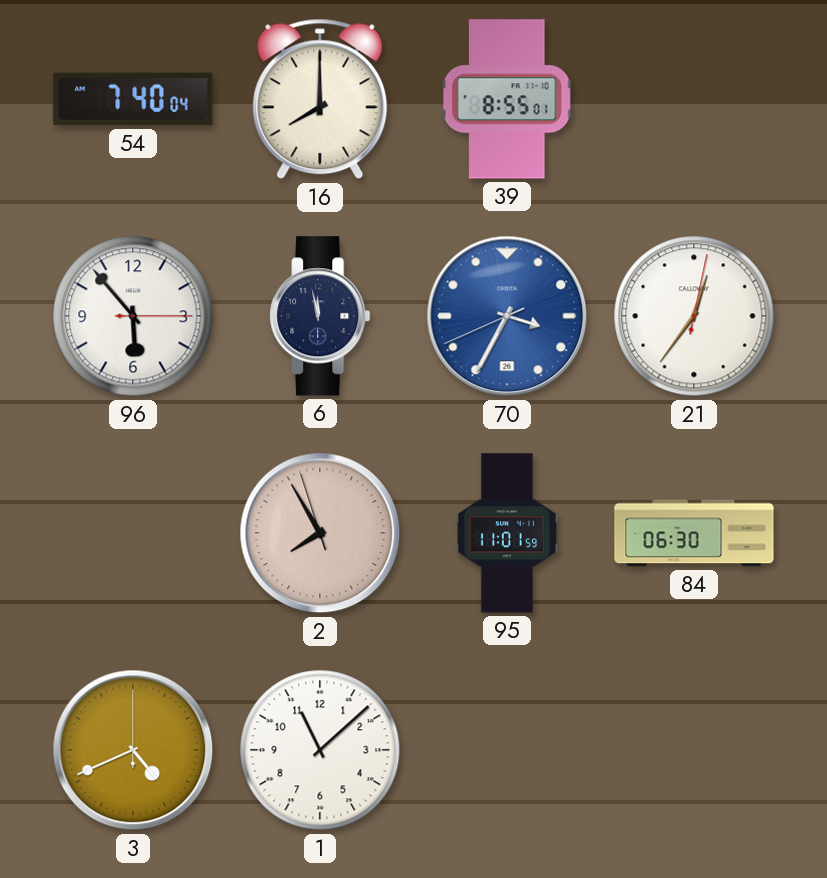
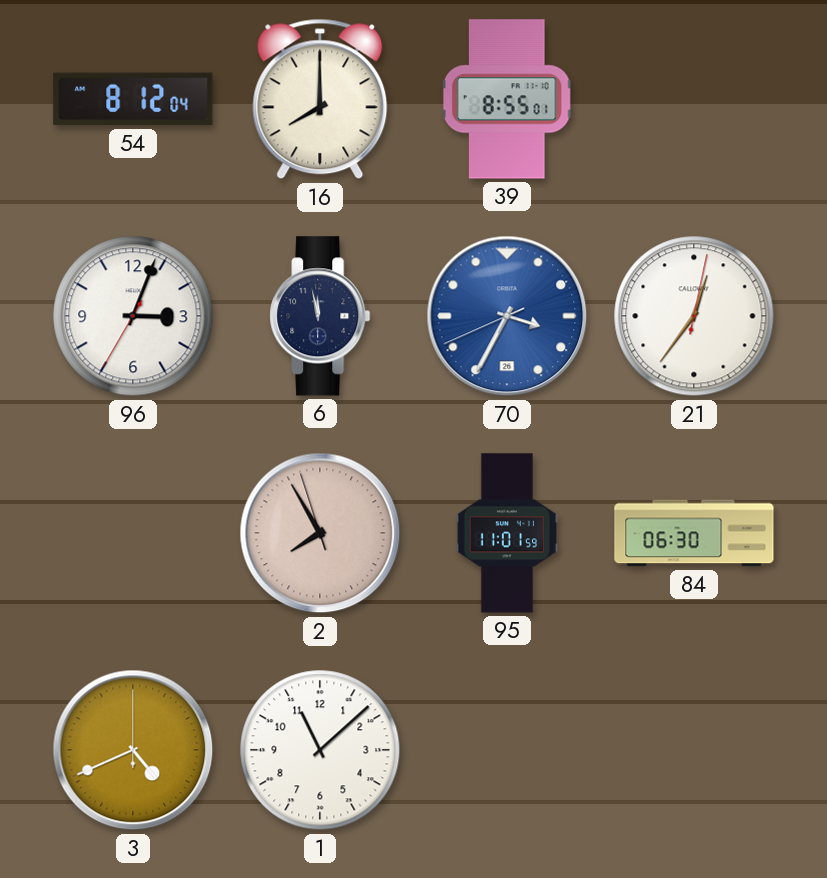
54: 7:40 -> 8:12
96: 5:53 -> 3:03
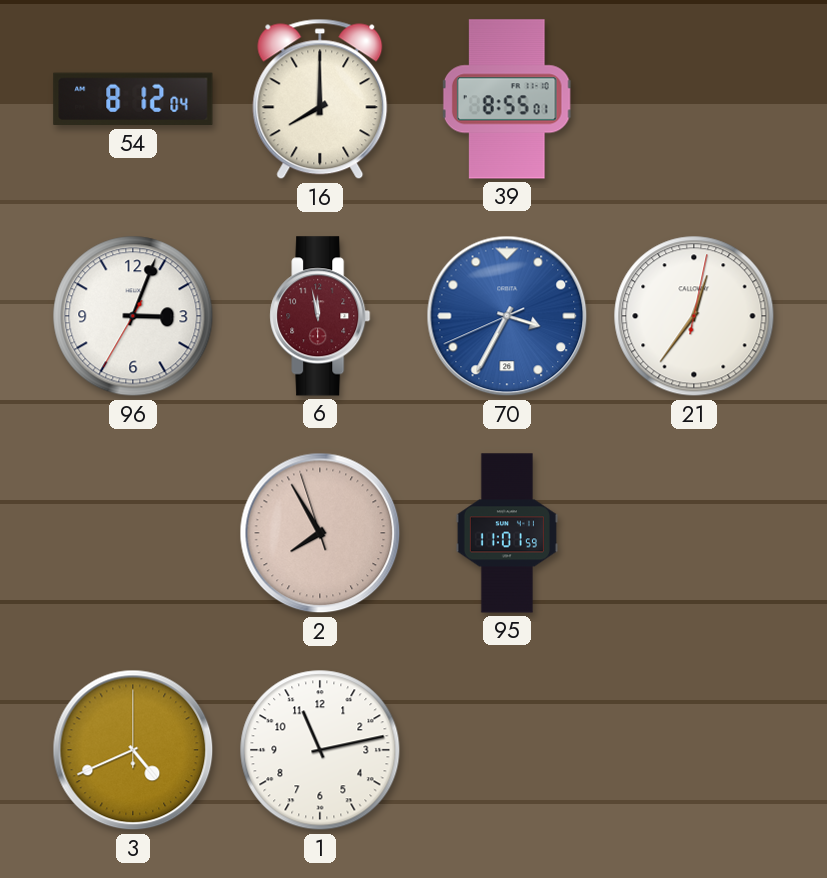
6 dial: navy -> burgundy
84: 06:30 -> none
1: 11:08 -> 11:13
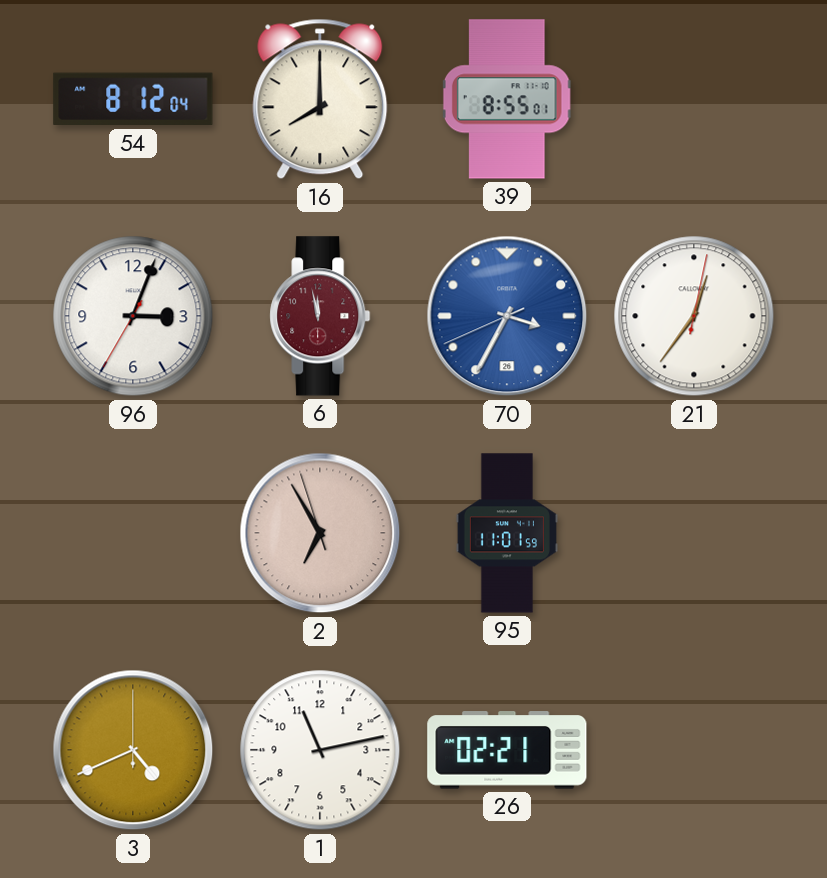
2: 7:54 -> 6:54
26: none -> 02:21
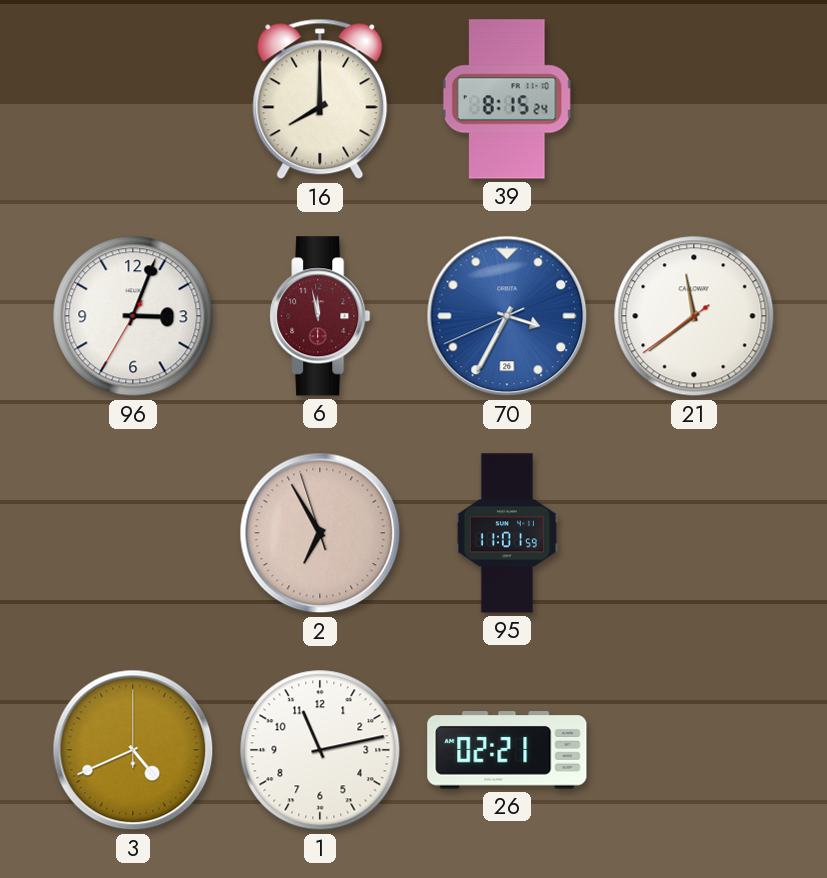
54: 8:12 -> none
39: 8:55 -> 8:15
21: 12:36 -> 11:38
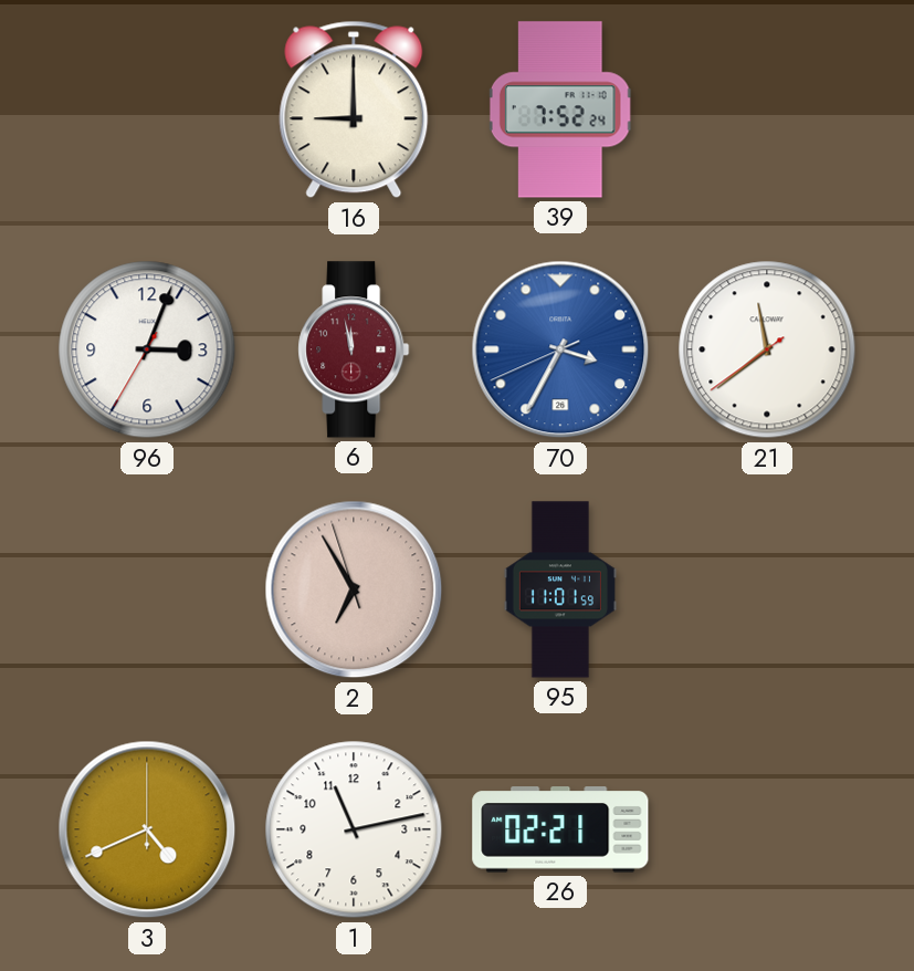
16: 8:00 -> 9:00
39: 8:15 -> 7:52
